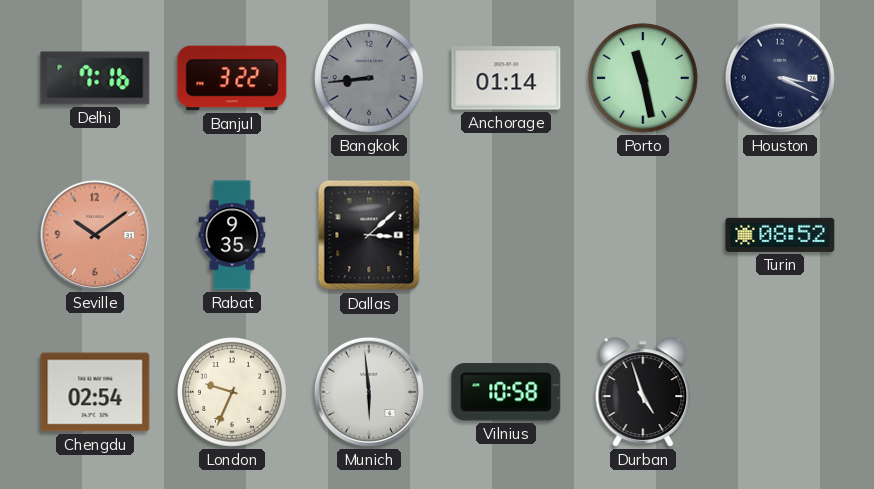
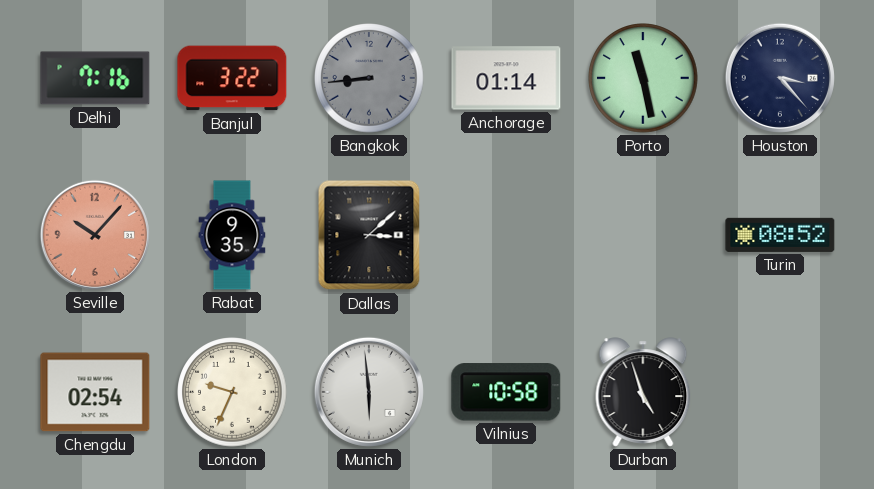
Houston: 3:19 -> 3:23
Seville: 10:09 -> 10:07
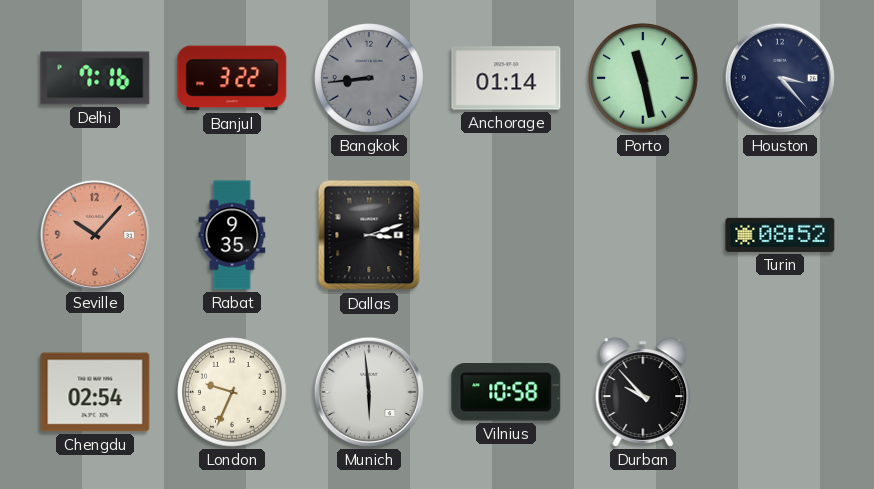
Dallas: 3:08 -> 3:12
Durban: 4:57 -> 9:53
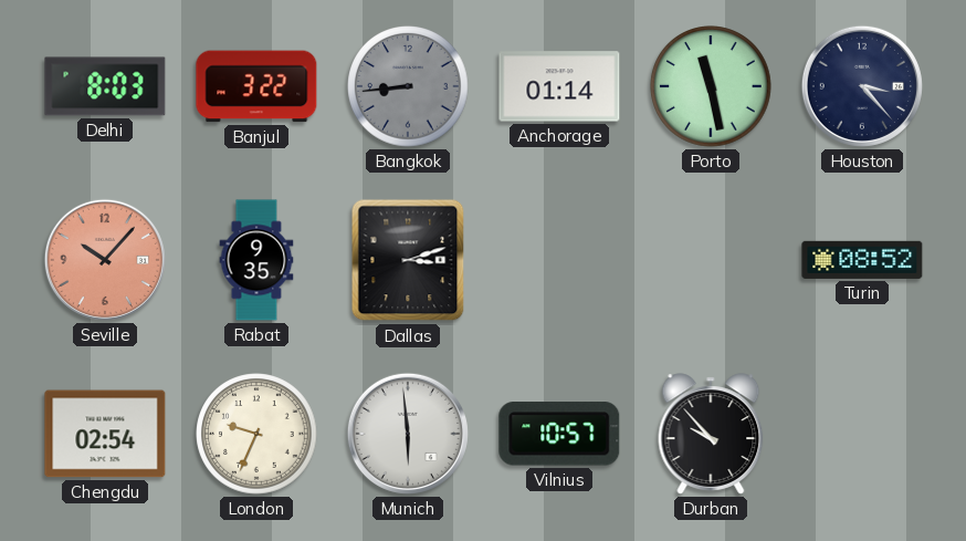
Delhi: 7:16 -> 8:03
Vilnius: 10:58 -> 10:57
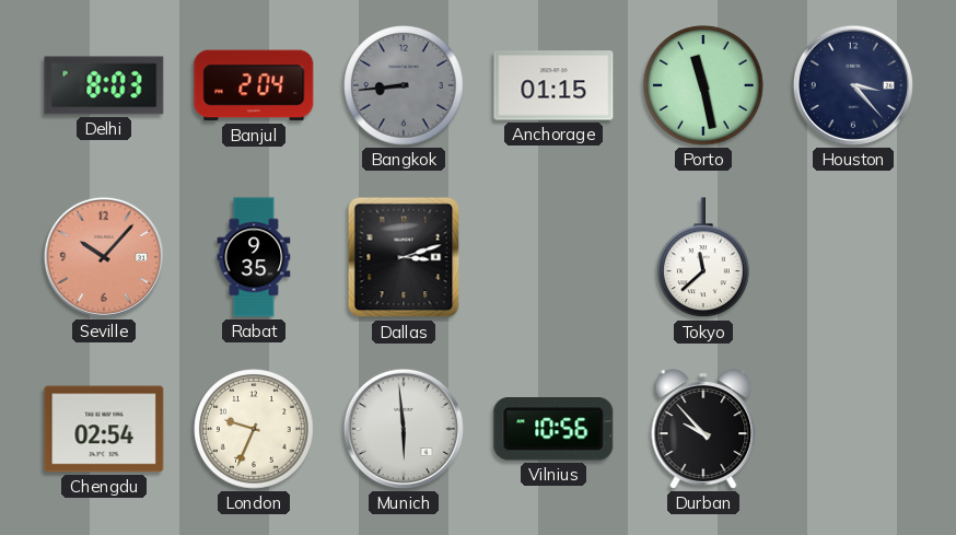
Banjul: 3:22 -> 2:04
Anchorage: 01:14 -> 01:15
Tokyo: none -> 11:38
Turin: 08:52 -> none
Vilnius: 10:57 -> 10:56
